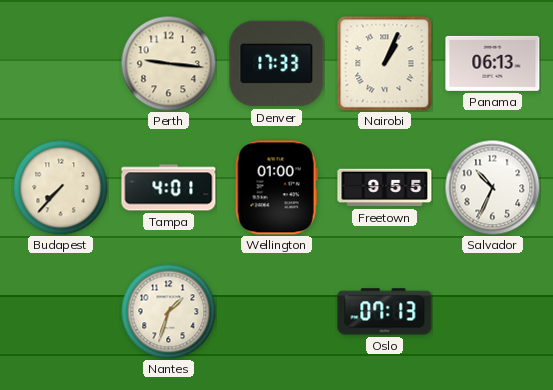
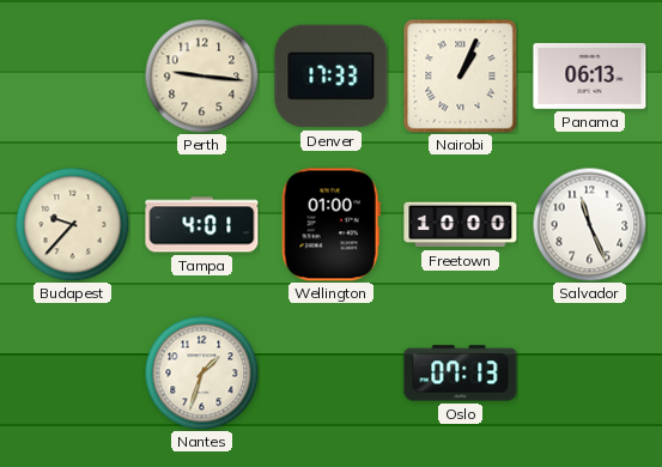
Budapest: 7:37 -> 9:37
Freetown: 9:55 -> 10:00
Salvador: 10:34 -> 11:26
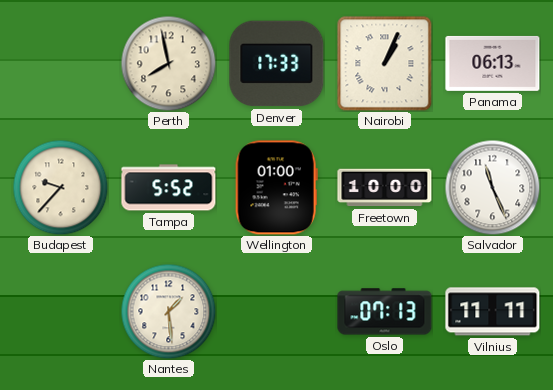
Perth: 9:16 -> 7:58
Tampa: 4:01 -> 5:52
Nantes: 1:33 -> 1:29
Vilnius: none -> 11:11
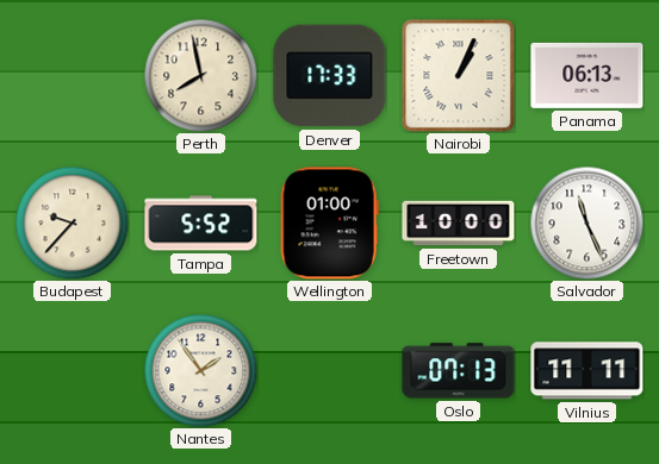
Nantes: 1:29 -> 1:54
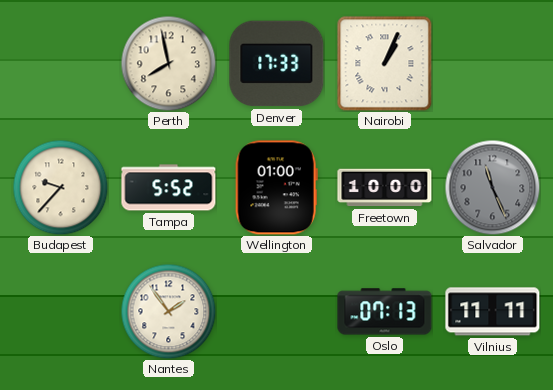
Panama: 06:13 -> none
Salvador dial: white -> grey
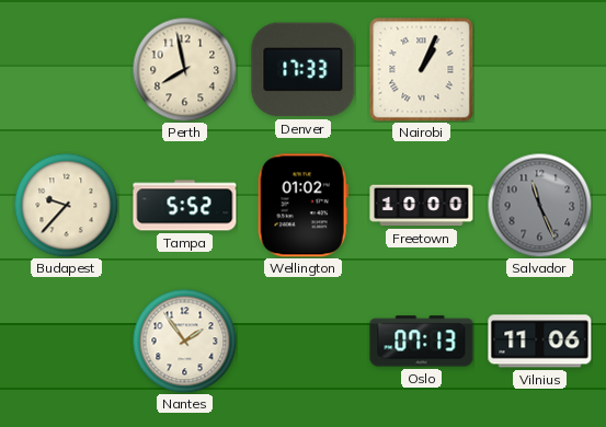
Wellington: 01:00 -> 01:02
Vilnius: 11:11 -> 11:06
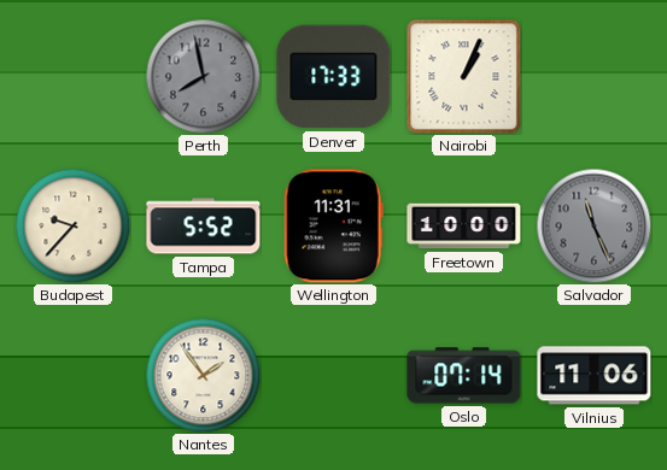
Perth dial: cream -> grey
Wellington: 01:02 -> 11:31
Oslo: 07:13 -> 07:14
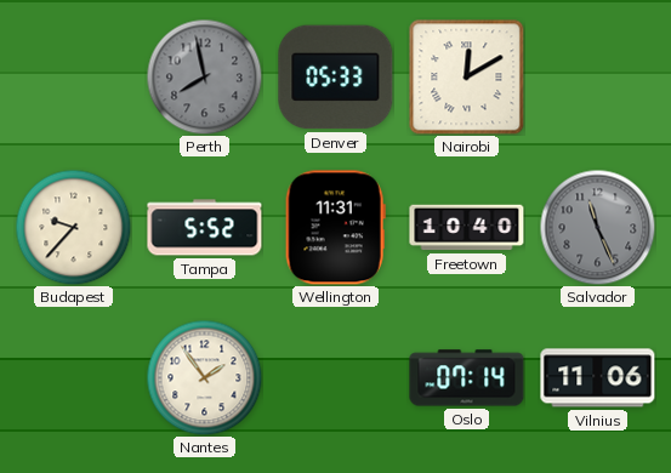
Denver: 17:33 -> 05:33
Nairobi: 1:04 -> 12:10
Freetown: 10:00 -> 10:40
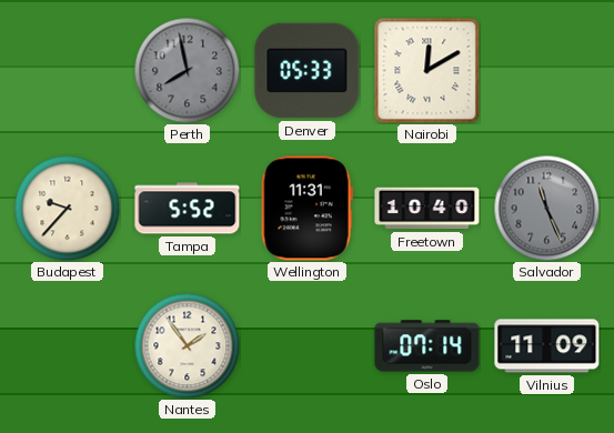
Vilnius: 11:06 -> 11:09
